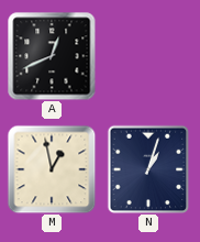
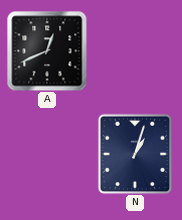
M: 12:58 -> none
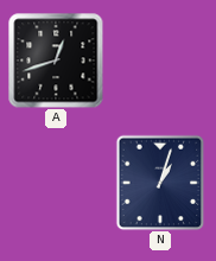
A: 12:41 -> 12:42
